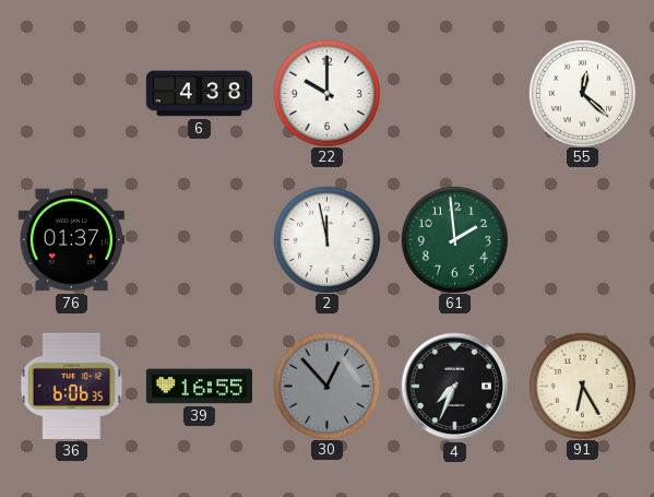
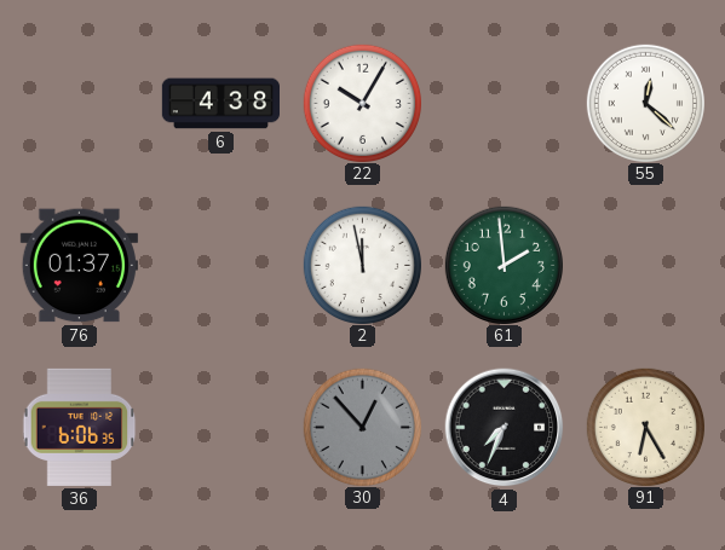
22: 10:00 -> 10:05
39: 16:55 -> none
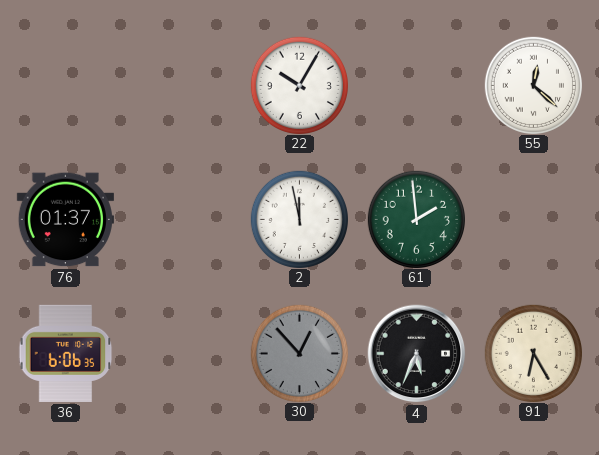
6: 4:38 -> none
4: 7:34 -> 5:34
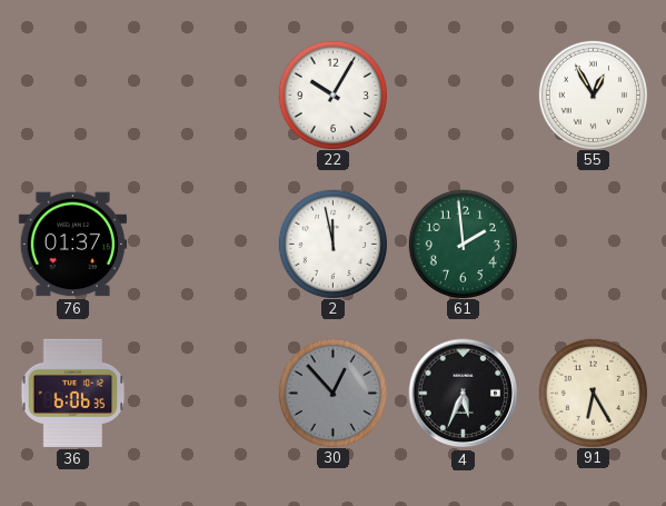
55: 12:22 -> 12:55
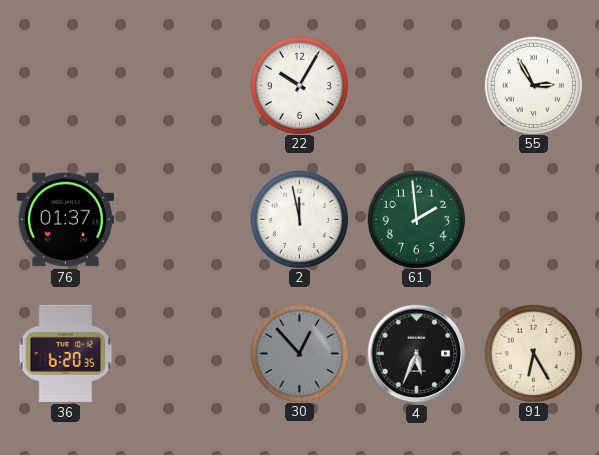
55: 12:55 -> 2:55
36: 6:06 -> 6:20
